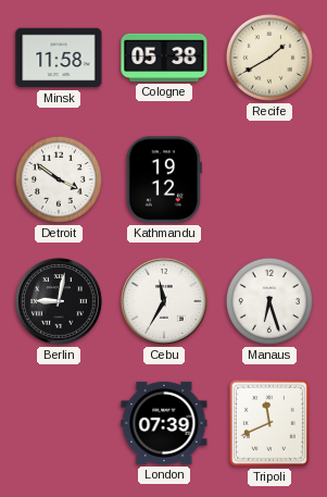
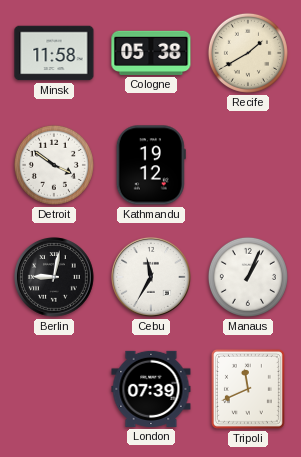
Manaus: 6:27 -> 1:04
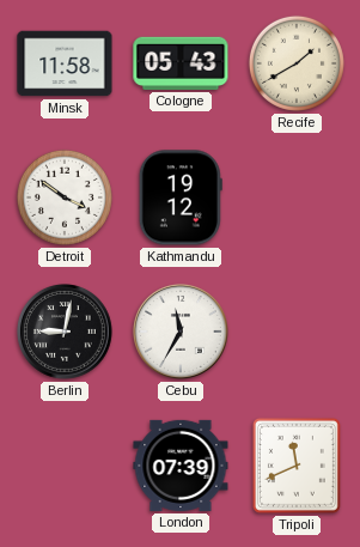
Cologne: 05:38 -> 05:43
Manaus: 1:04 -> none
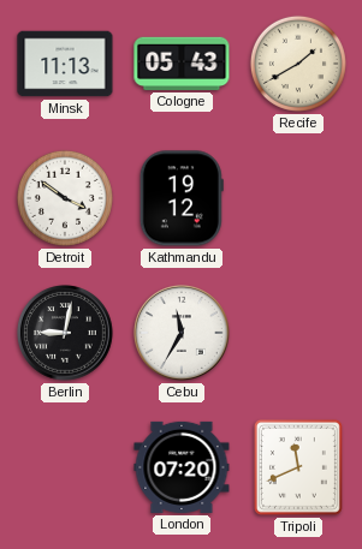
Minsk: 11:58 -> 11:13
London: 07:39 -> 07:20
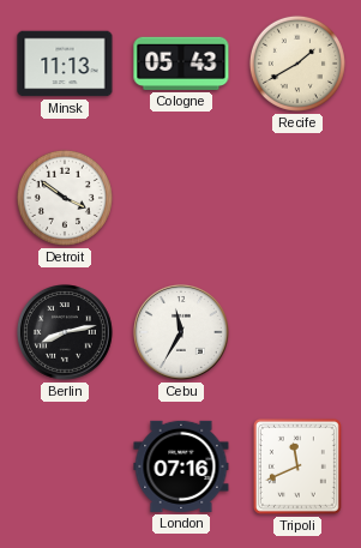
Kathmandu: 19:12 -> none
Berlin: 9:02 -> 8:13
London: 07:20 -> 07:16
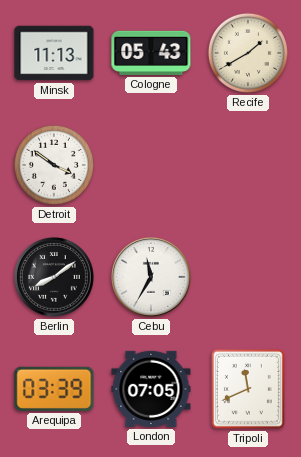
Berlin: 8:13 -> 8:09
Arequipa: none -> 03:39
London: 07:16 -> 07:05
